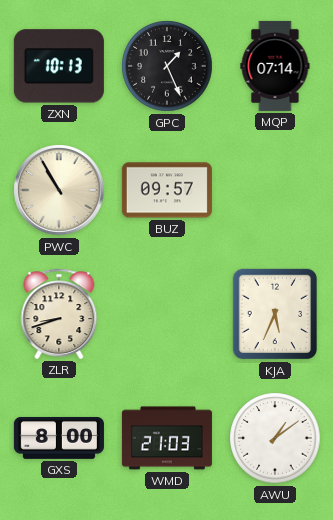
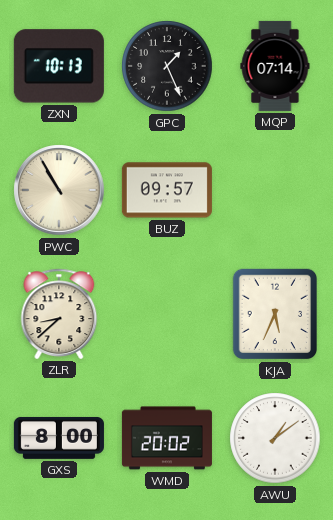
ZLR: 8:42 -> 8:38
WMD: 21:03 -> 20:02
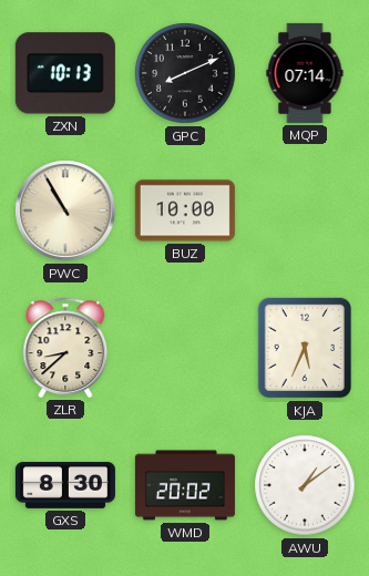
GPC: 1:26 -> 8:11
BUZ: 09:57 -> 10:00
GXS: 8:00 -> 8:30
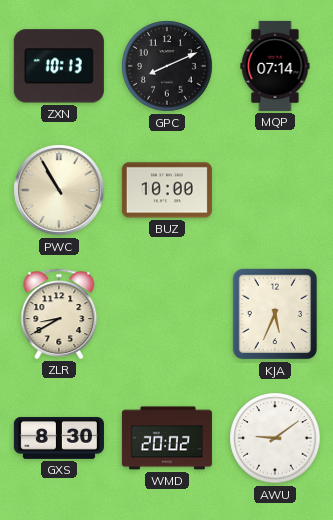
ZLR: 8:38 -> 8:40
AWU: 1:09 -> 9:09
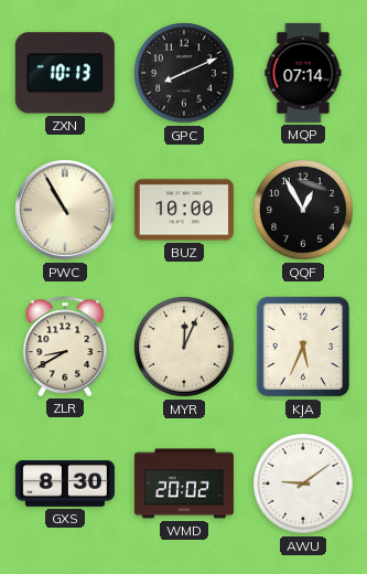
QQF: none -> 12:55
MYR: none -> 12:04
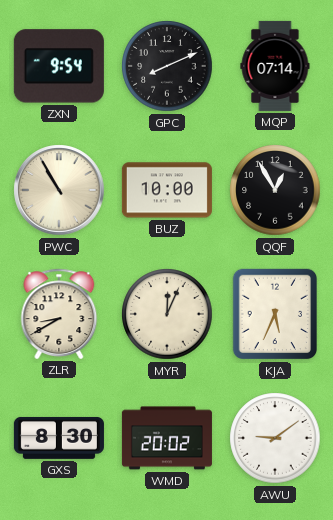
ZXN: 10:13 -> 9:54
